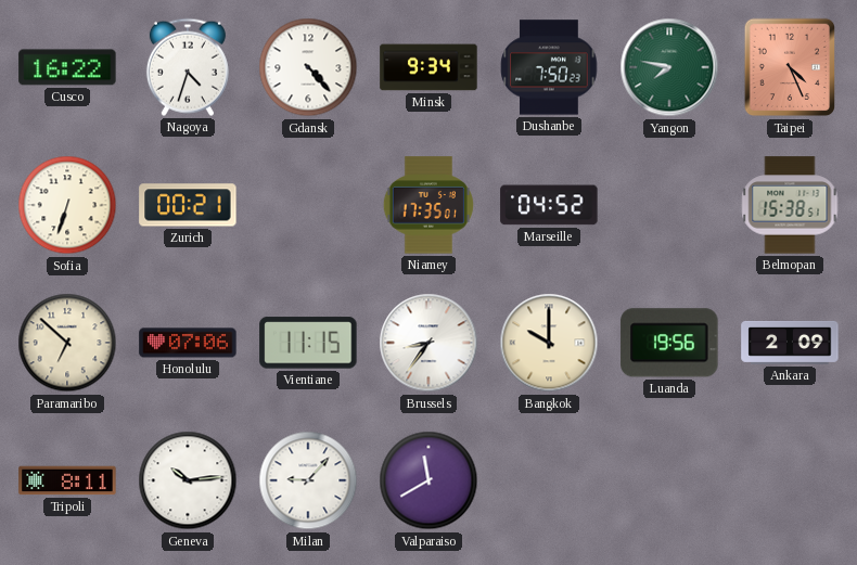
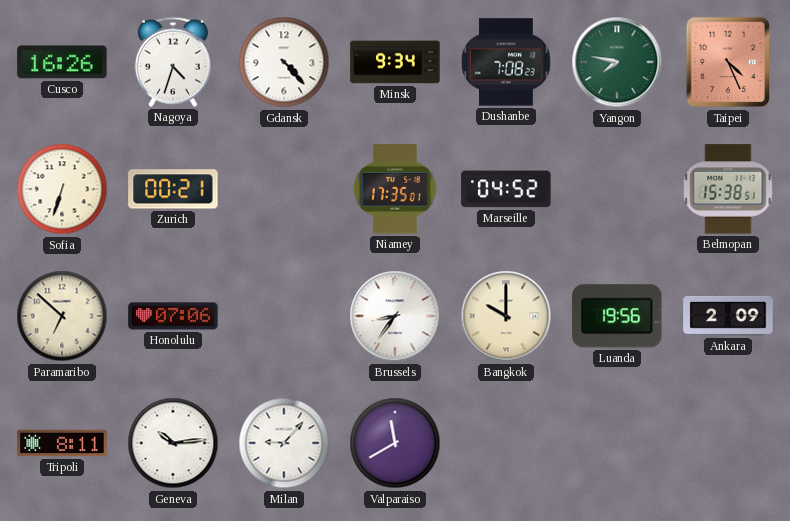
Cusco: 16:22 -> 16:26
Dushanbe: 7:50 -> 7:08
Vientiane: 11:15 -> none
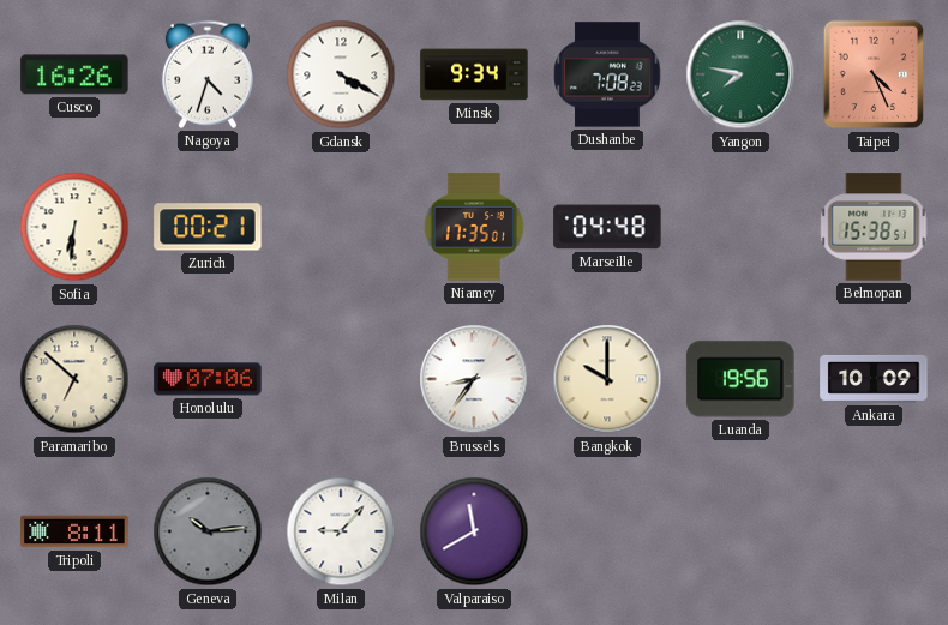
Gdansk: 4:23 -> 4:20
Sofia: 6:33 -> 6:31
Marseille: 04:52 -> 04:48
Ankara: 2:09 -> 10:09
Geneva dial: white -> grey
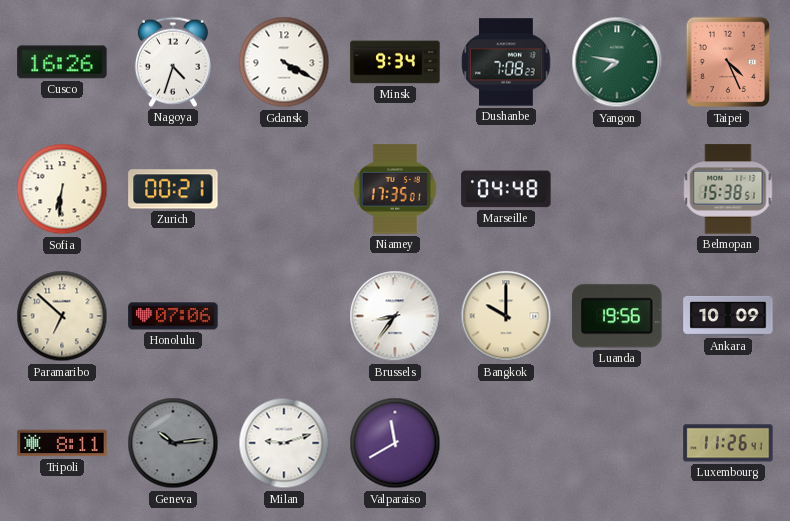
Milan: 9:07 -> 9:12
Luxembourg: none -> 11:26
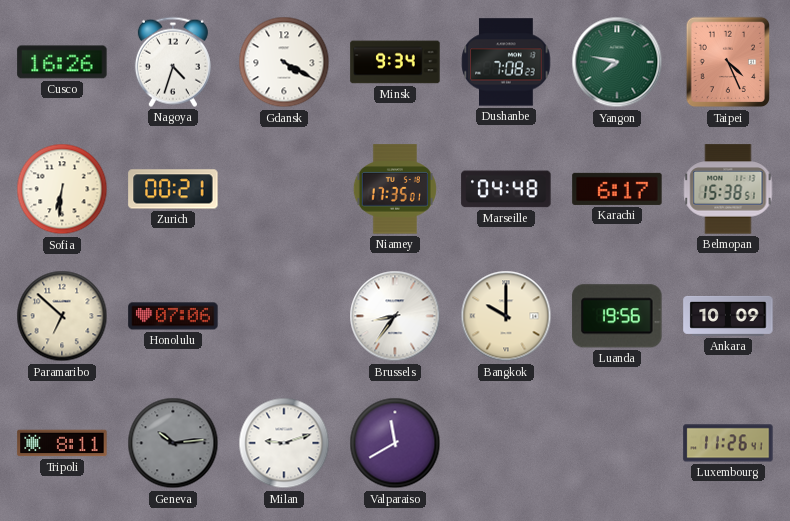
Karachi: none -> 6:17
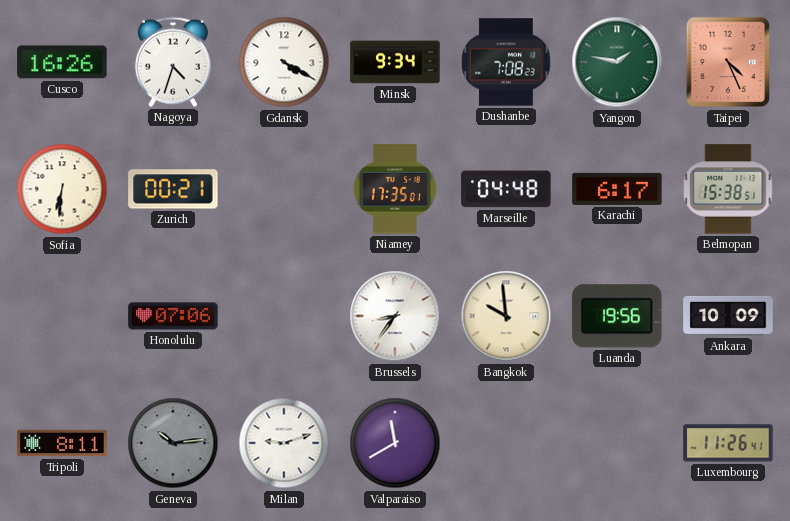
Yangon: 7:47 -> 1:47
Paramaribo: 6:52 -> none
Bangkok: 10:00 -> 9:59
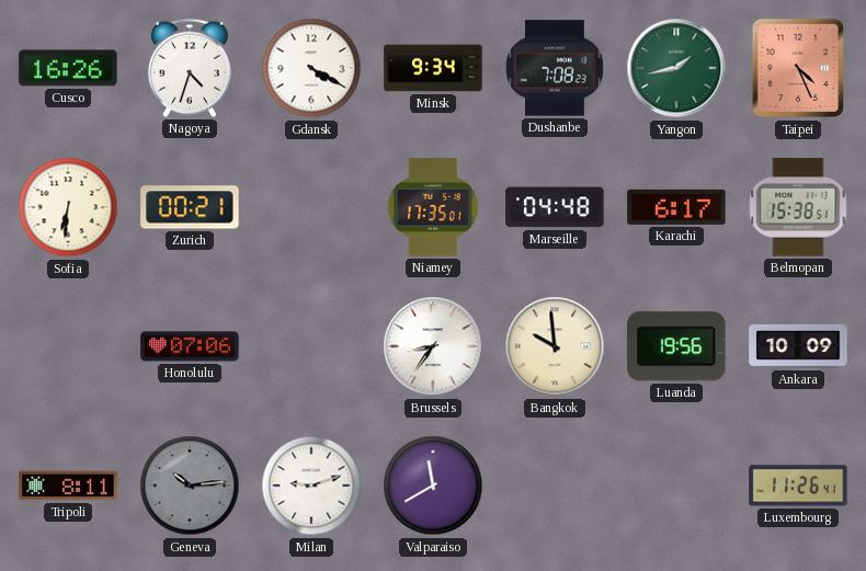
Yangon: 1:47 -> 1:43
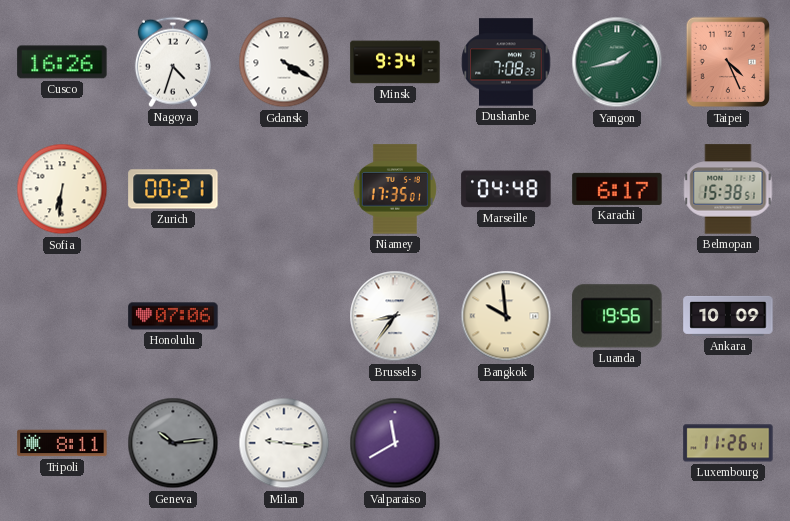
Milan: 9:12 -> 9:16
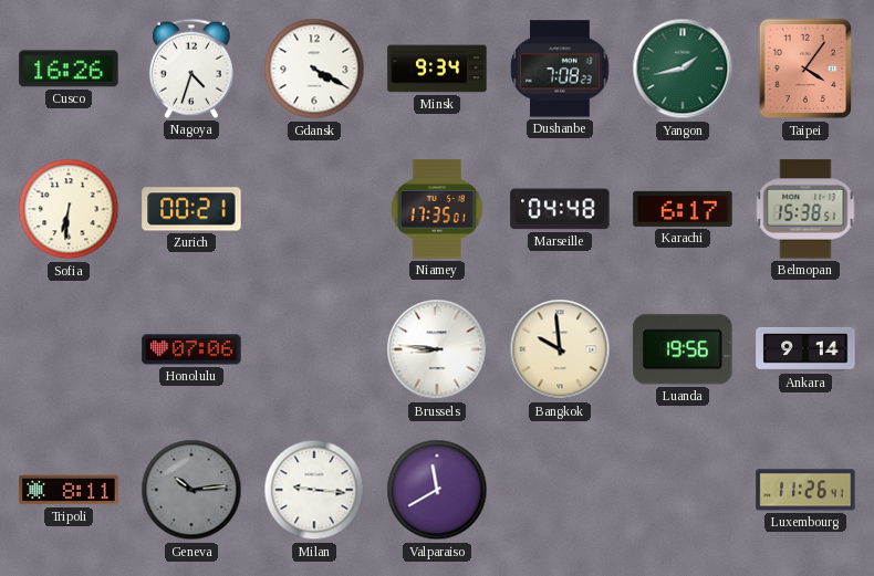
Taipei: 4:26 -> 4:06
Brussels: 8:36 -> 8:46
Ankara: 10:09 -> 9:14
